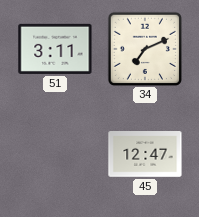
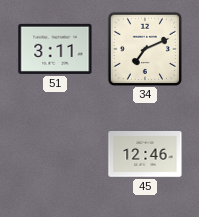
45: 12:47 -> 12:46
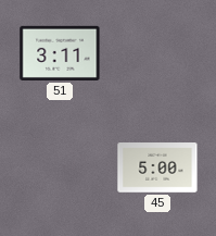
34: 7:11 -> none
45: 12:46 -> 5:00
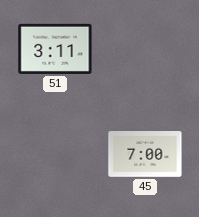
45: 5:00 -> 7:00
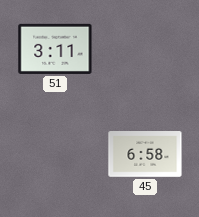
45: 7:00 -> 6:58
